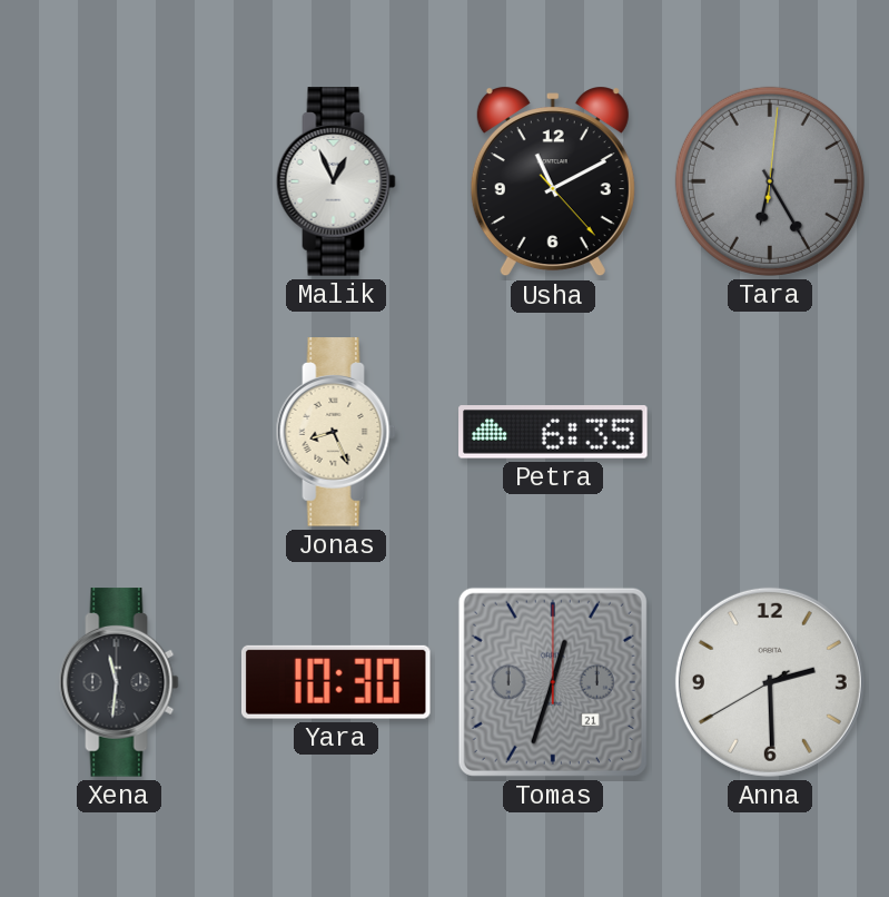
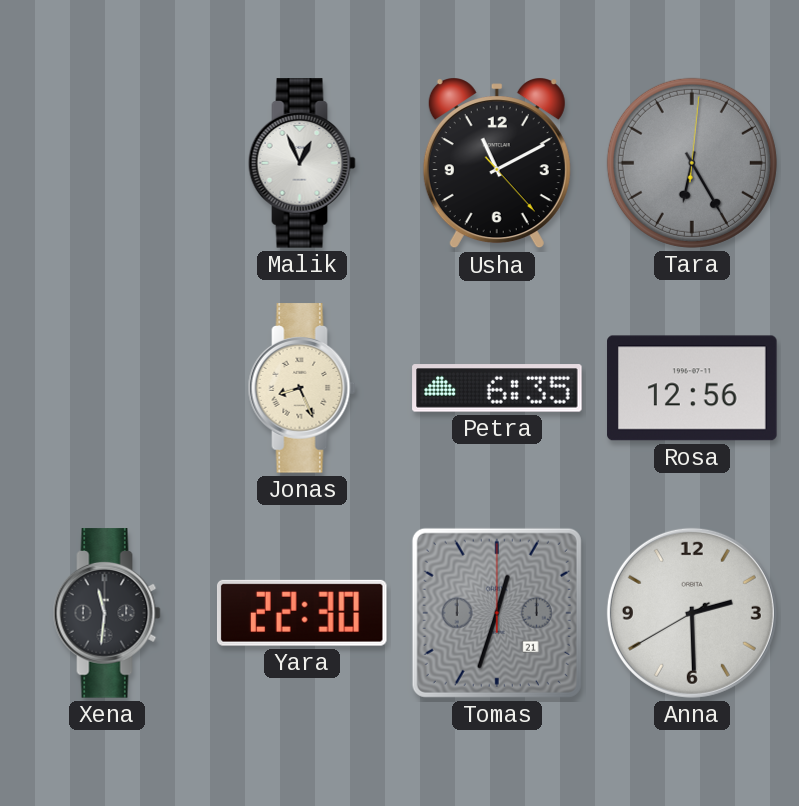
Rosa: none -> 12:56
Yara: 10:30 -> 22:30
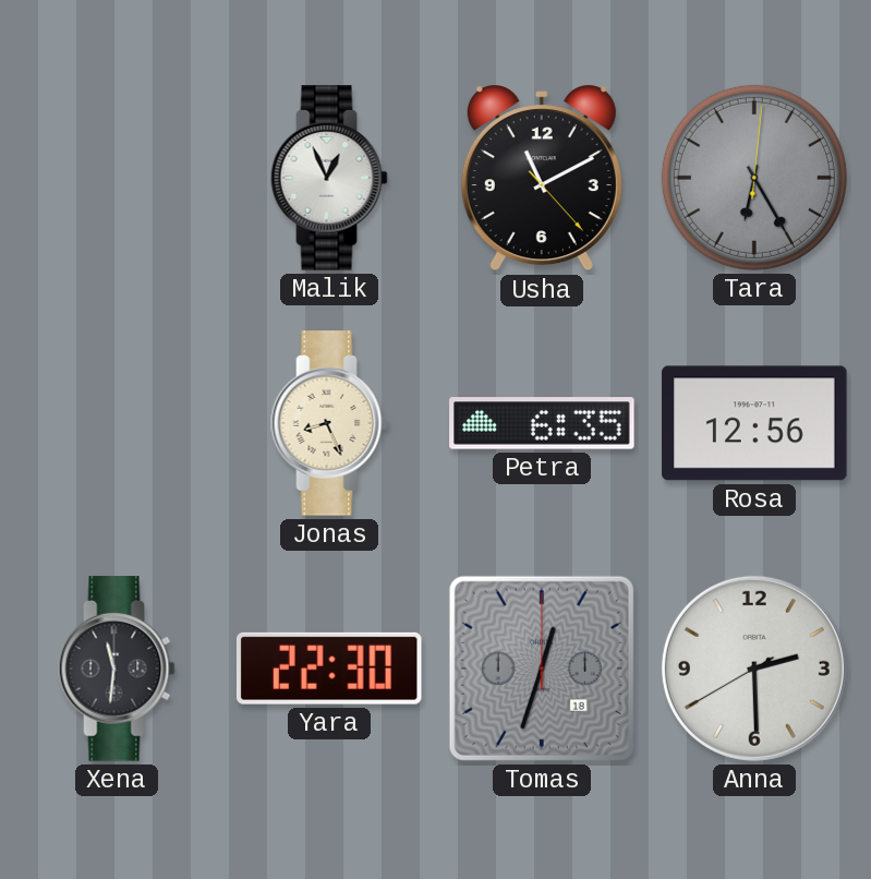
Tomas date: 21 -> 18
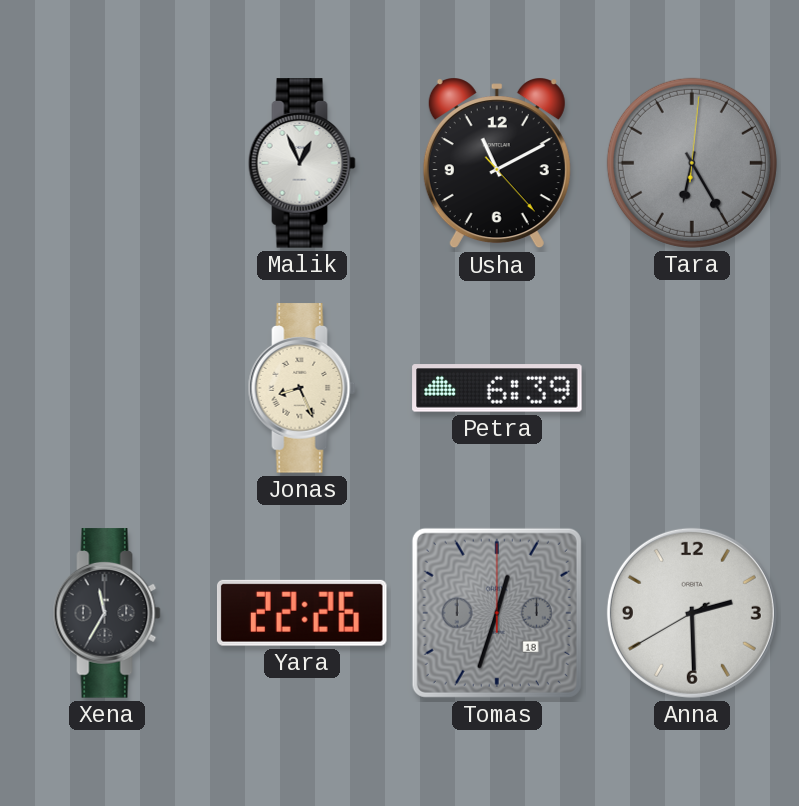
Petra: 6:35 -> 6:39
Rosa: 12:56 -> none
Xena: 11:31 -> 11:35
Yara: 22:30 -> 22:26
